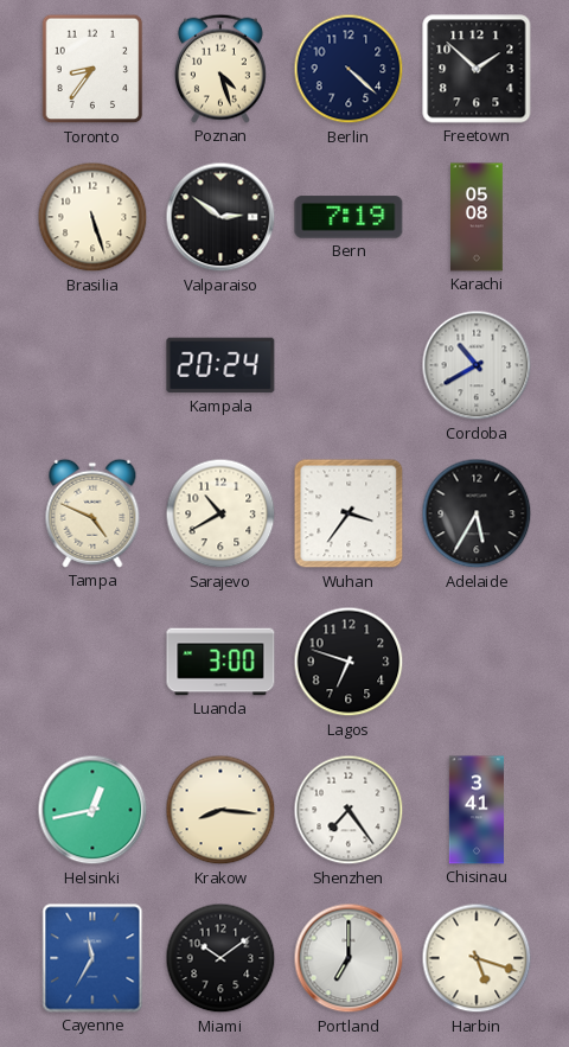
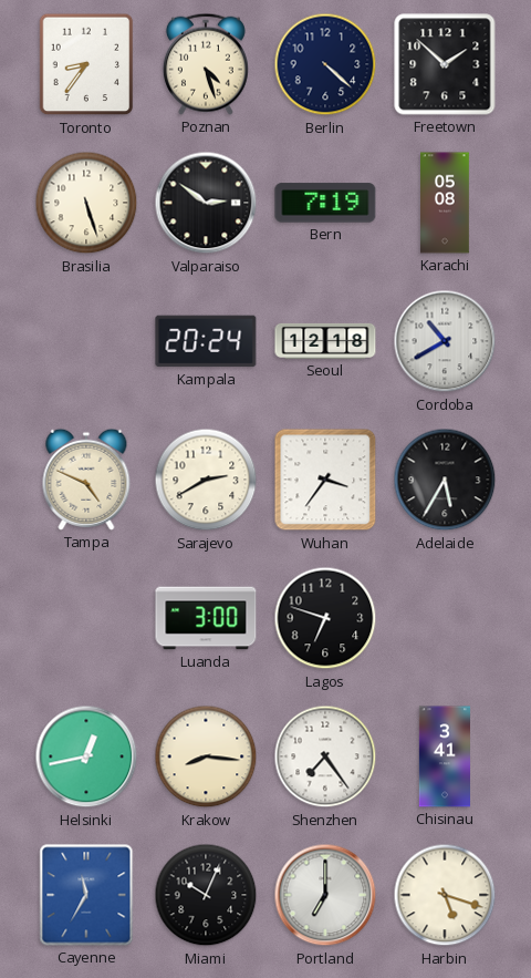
Seoul: none -> 12:18
Sarajevo: 10:40 -> 2:40
Miami: 10:09 -> 10:04
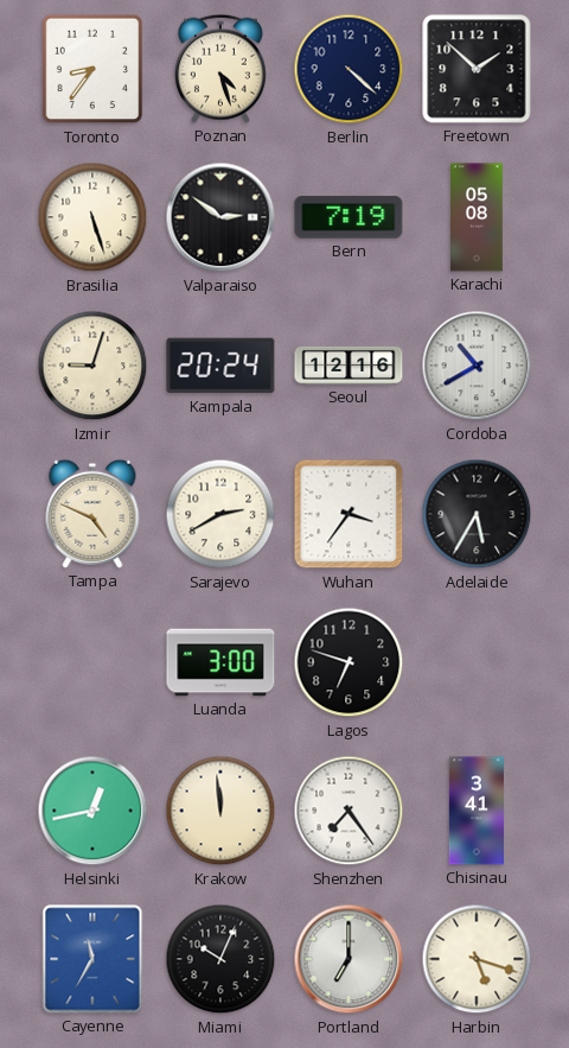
Izmir: none -> 9:03
Seoul: 12:18 -> 12:16
Krakow: 8:16 -> 11:59
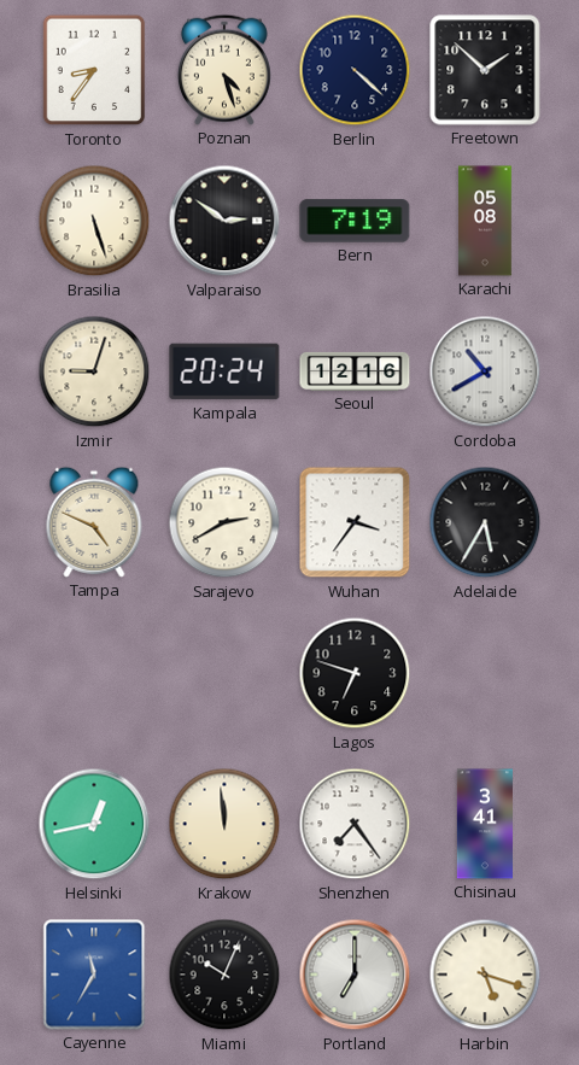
Luanda: 3:00 -> none
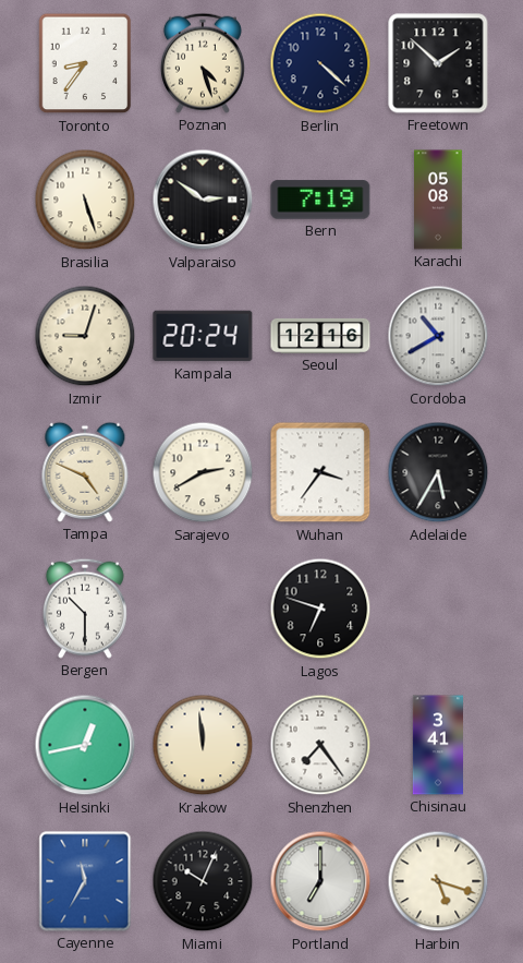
Bergen: none -> 10:30
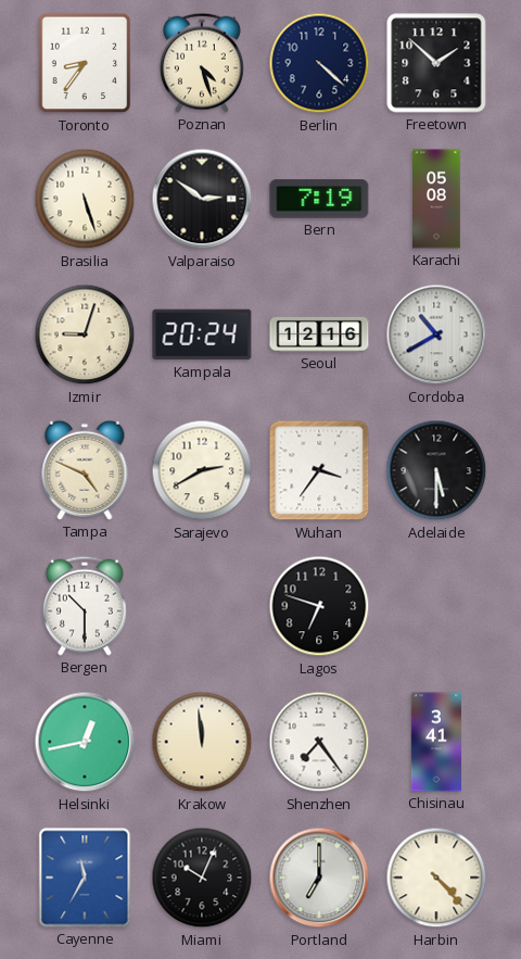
Adelaide: 5:35 -> 5:30
Harbin: 5:18 -> 4:23
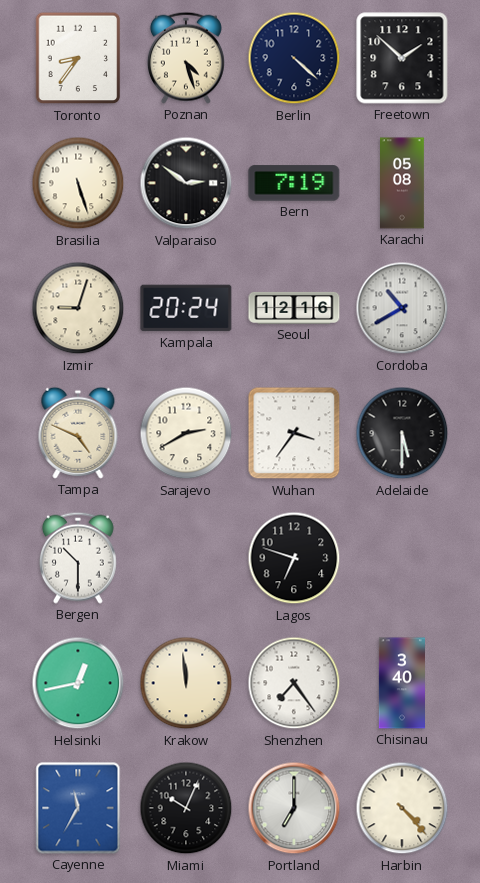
Chisinau: 3:41 -> 3:40
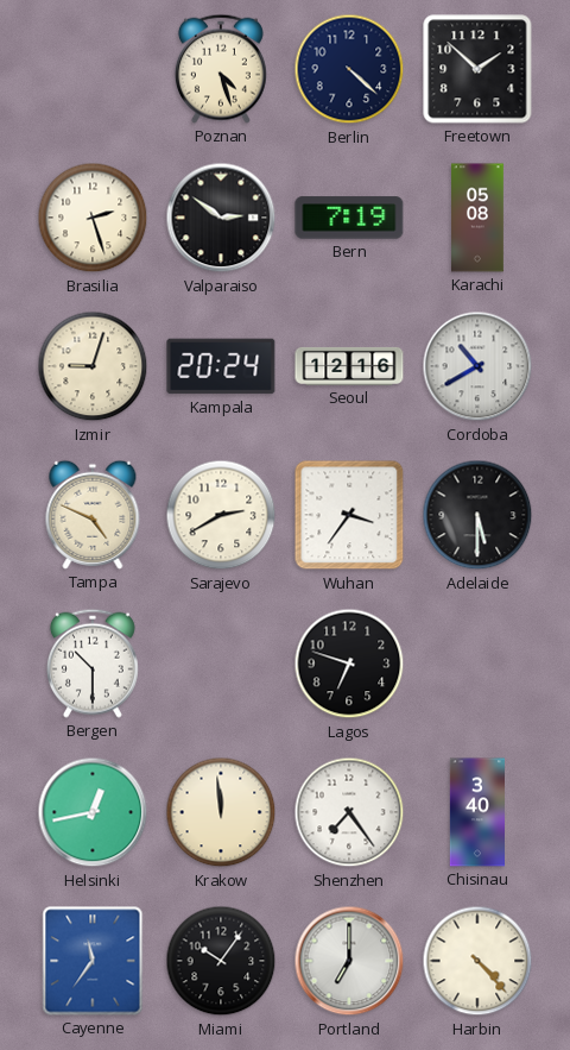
Toronto: 8:36 -> none
Brasilia: 5:27 -> 2:27
Cayenne: 11:35 -> 11:36
Miami: 10:04 -> 10:06
